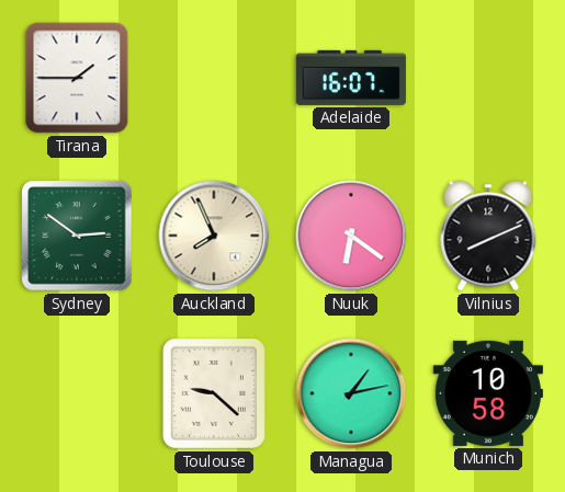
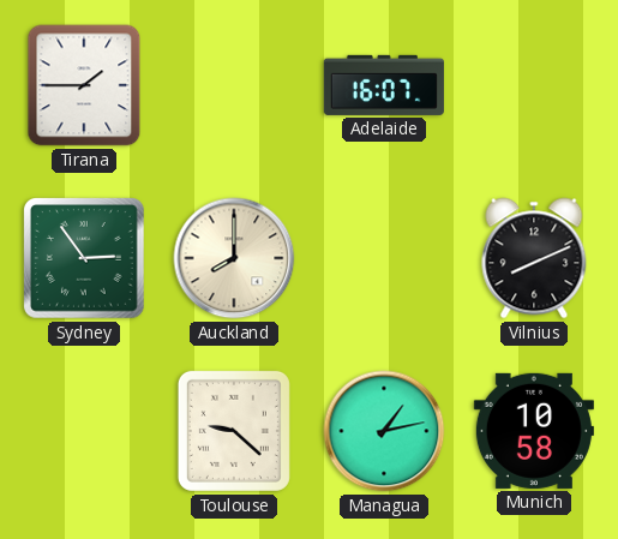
Sydney: 2:51 -> 2:54
Auckland: 7:56 -> 8:00
Nuuk: 6:21 -> none
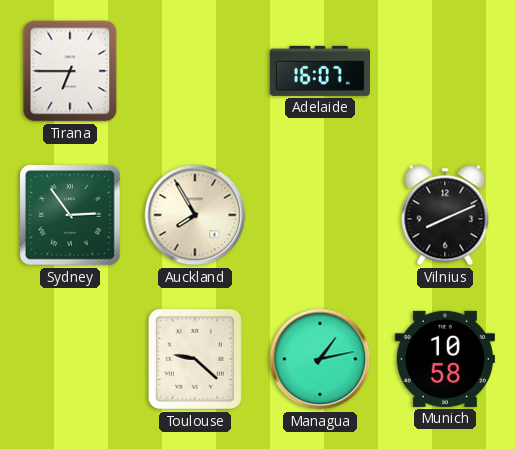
Tirana: 1:45 -> 6:45
Auckland: 8:00 -> 7:55
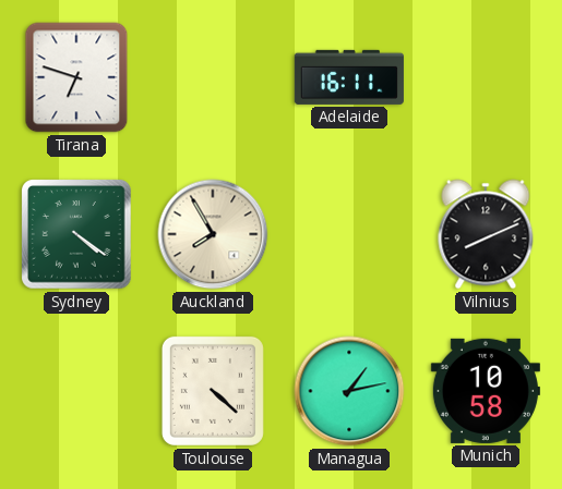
Tirana: 6:45 -> 6:48
Adelaide: 16:07 -> 16:11
Sydney: 2:54 -> 4:21
Toulouse: 9:22 -> 4:22
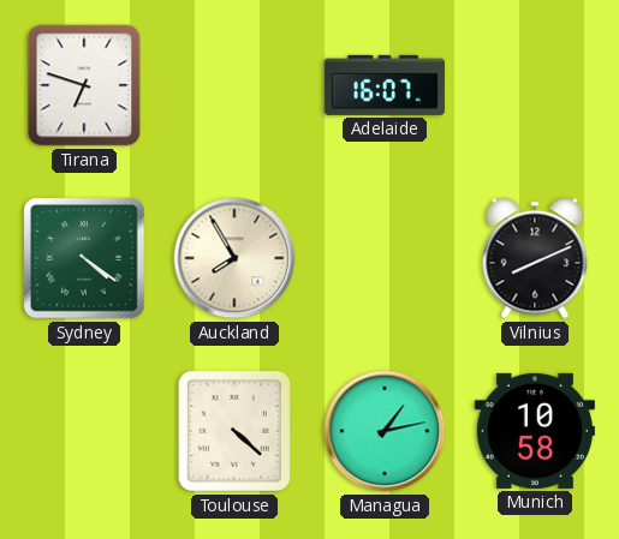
Adelaide: 16:11 -> 16:07
